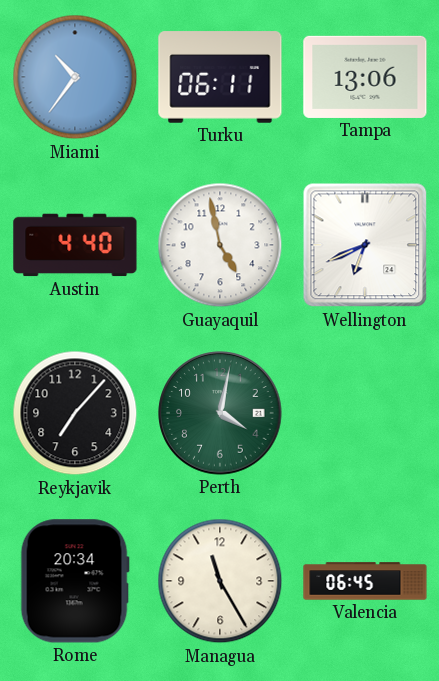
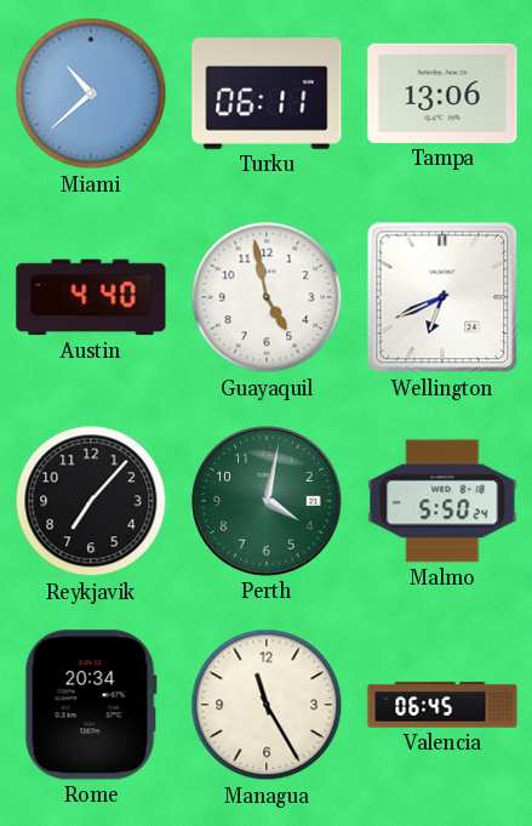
Miami: 10:36 -> 10:38
Malmo: none -> 5:50
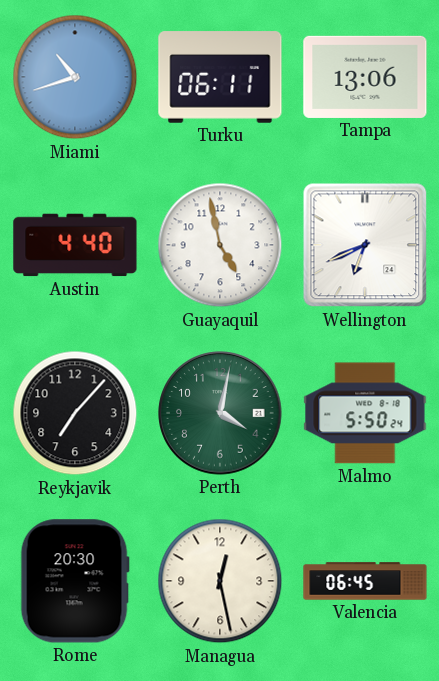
Miami: 10:38 -> 10:42
Rome: 20:34 -> 20:30
Managua: 11:25 -> 12:28
